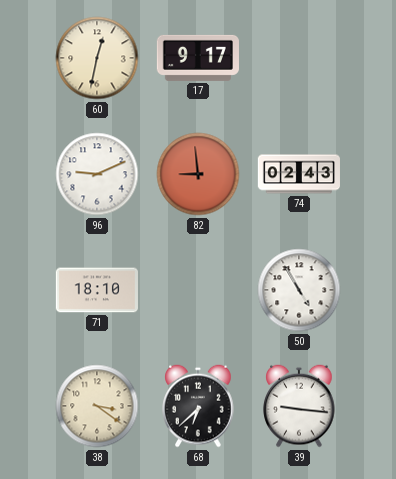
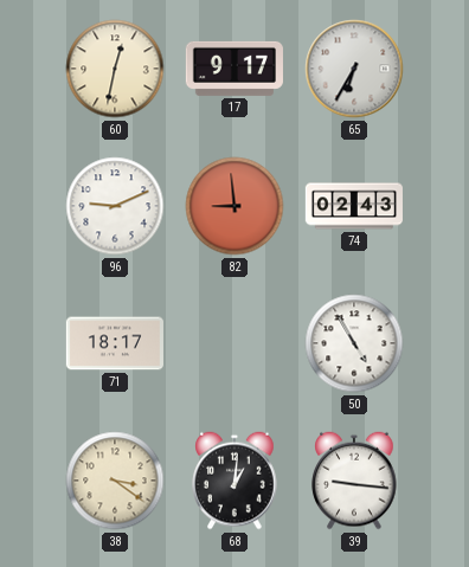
65: none -> 6:35
71: 18:10 -> 18:17
68: 6:38 -> 1:01
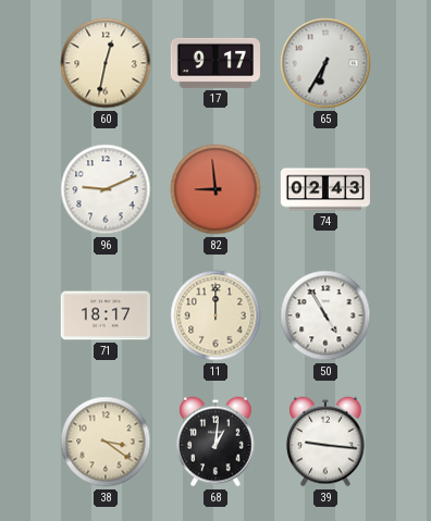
11: none -> 12:00
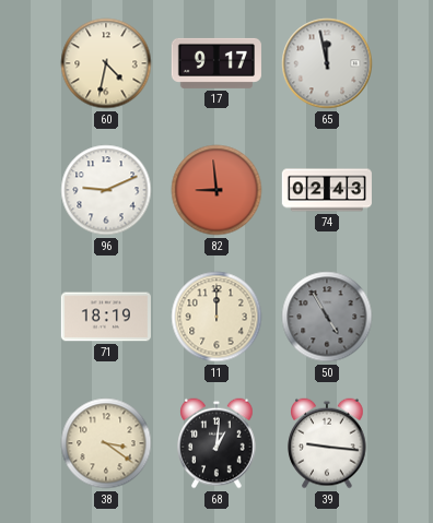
60: 12:32 -> 4:32
65: 6:35 -> 11:58
71: 18:17 -> 18:19
50 dial: white -> grey
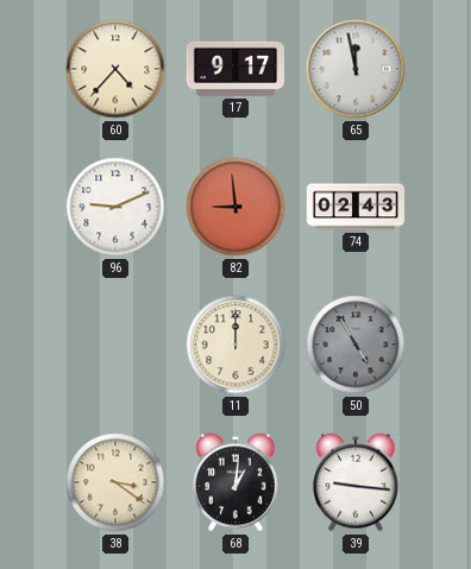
60: 4:32 -> 4:37
71: 18:19 -> none
